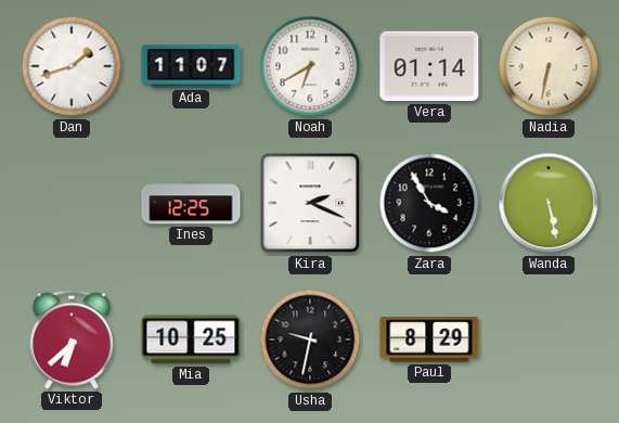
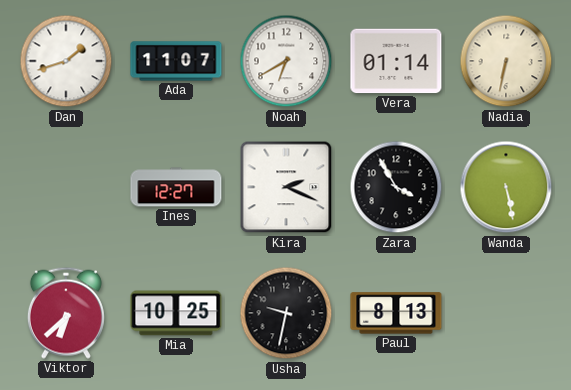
Ines: 12:25 -> 12:27
Paul: 8:29 -> 8:13
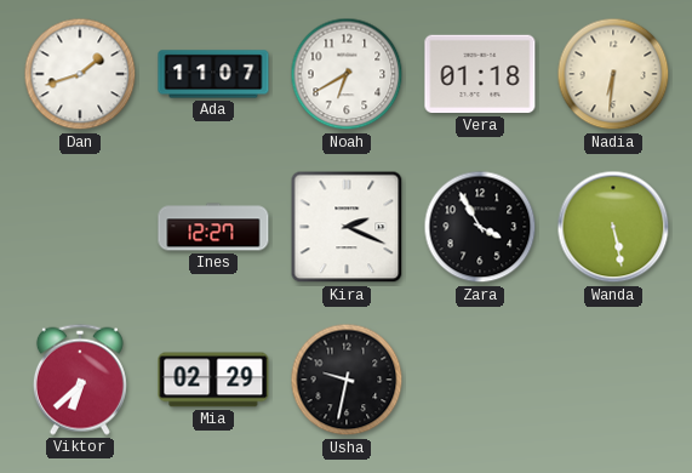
Vera: 01:14 -> 01:18
Nadia: 6:32 -> 6:31
Mia: 10:25 -> 02:29
Paul: 8:13 -> none
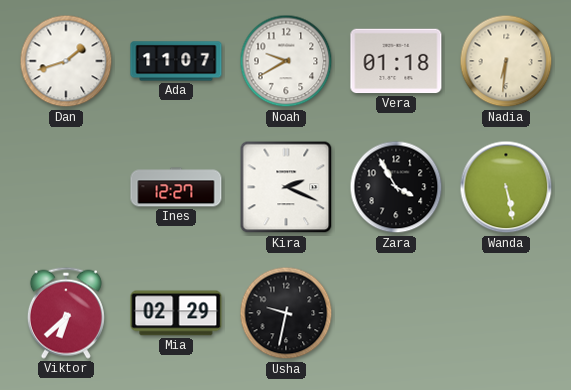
Noah: 6:40 -> 9:40
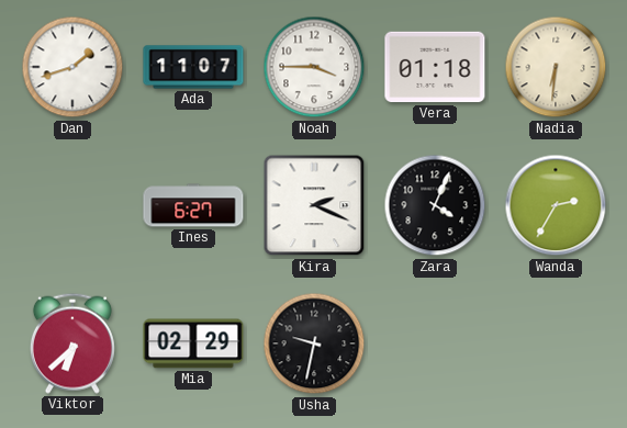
Noah: 9:40 -> 3:45
Ines: 12:27 -> 6:27
Zara: 3:55 -> 4:04
Wanda: 5:28 -> 2:35
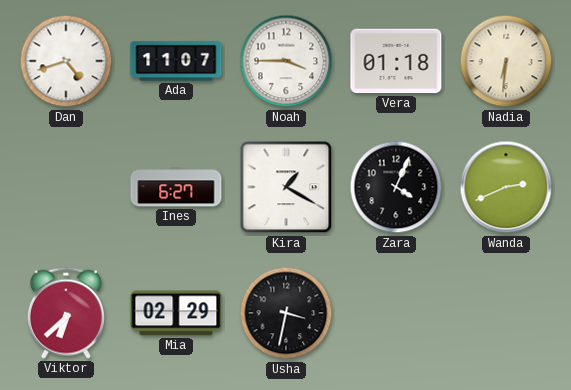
Dan: 1:42 -> 4:42
Kira: 2:19 -> 1:20
Wanda: 2:35 -> 2:41
Usha: 9:32 -> 3:32
